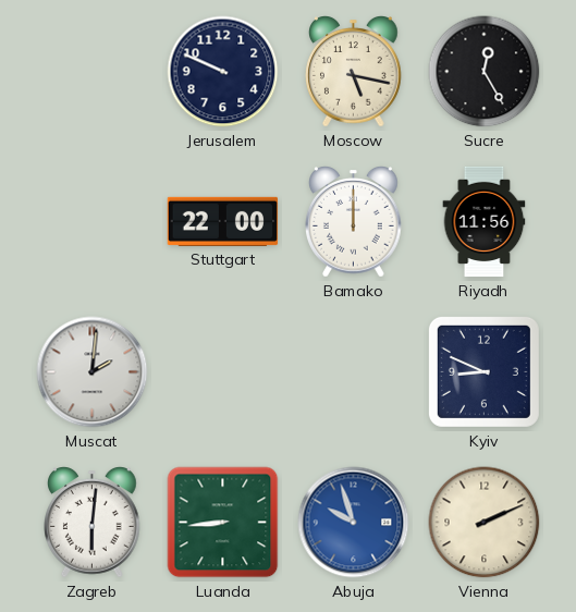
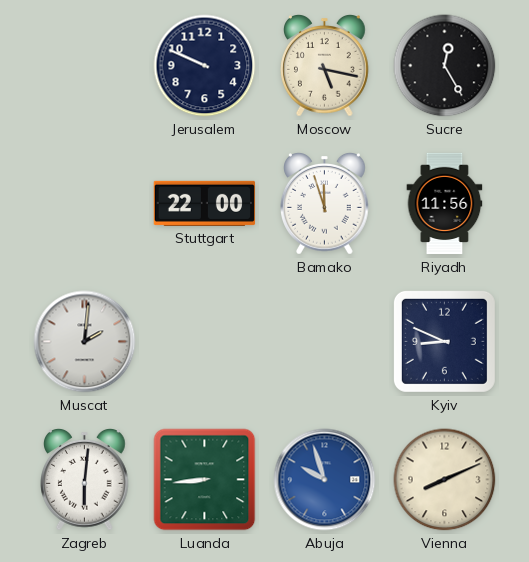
Bamako: 12:00 -> 11:57
Vienna: 2:11 -> 8:11
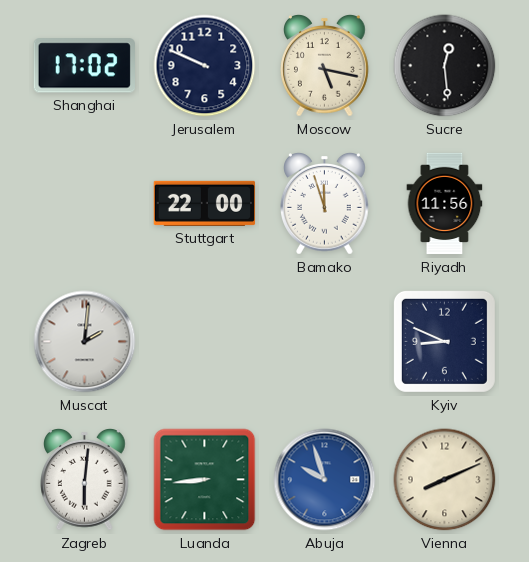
Shanghai: none -> 17:02
Sucre: 12:25 -> 12:29
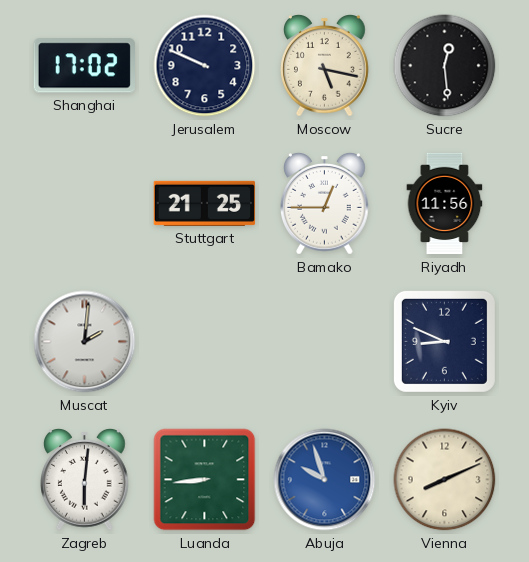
Stuttgart: 22:00 -> 21:25
Bamako: 11:57 -> 12:45
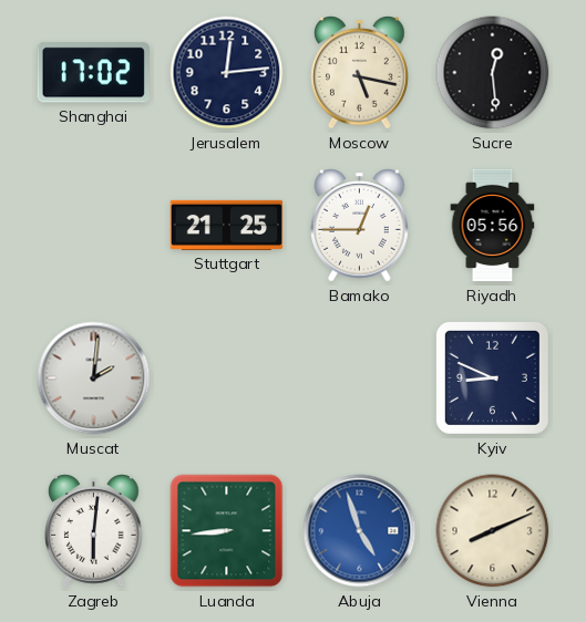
Jerusalem: 9:49 -> 12:14
Riyadh: 11:56 -> 05:56
Abuja: 9:57 -> 4:57
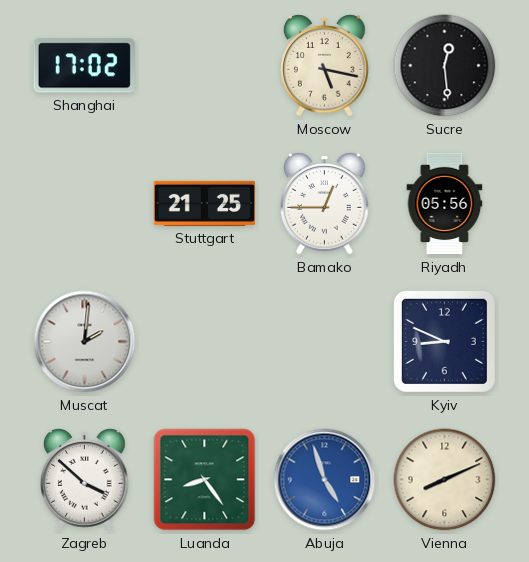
Jerusalem: 12:14 -> none
Zagreb: 6:01 -> 3:52
Luanda: 8:44 -> 8:24
